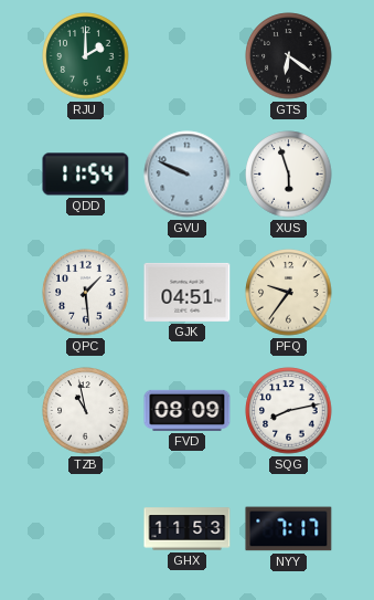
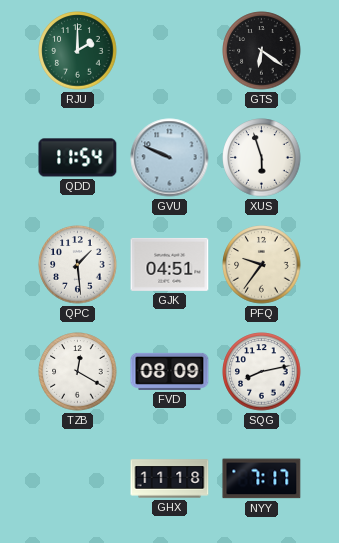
TZB: 10:58 -> 12:20
GHX: 11:53 -> 11:18
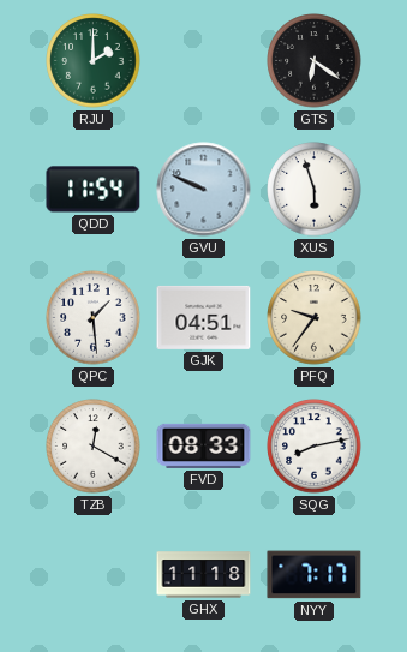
FVD: 08:09 -> 08:33
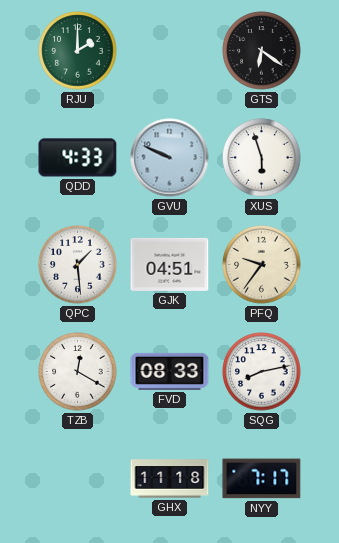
QDD: 11:54 -> 4:33
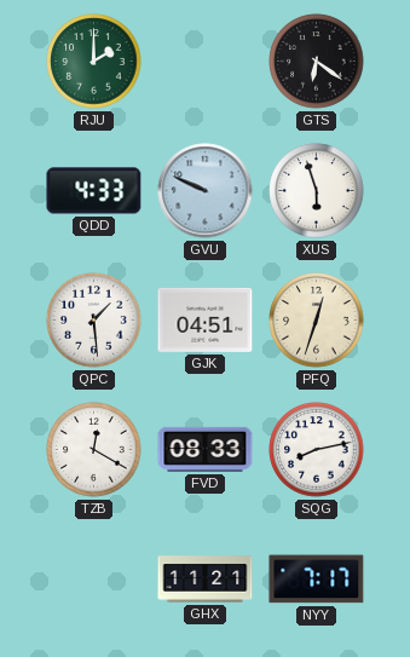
PFQ: 9:36 -> 12:33
GHX: 11:18 -> 11:21
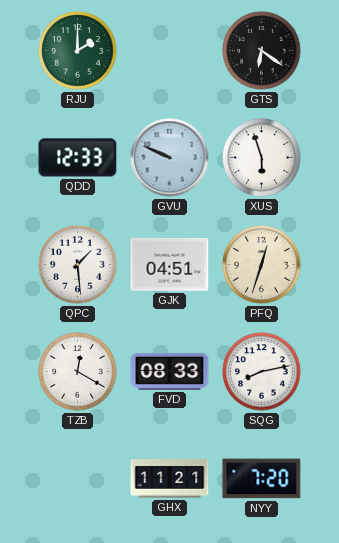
QDD: 4:33 -> 12:33
NYY: 7:17 -> 7:20
